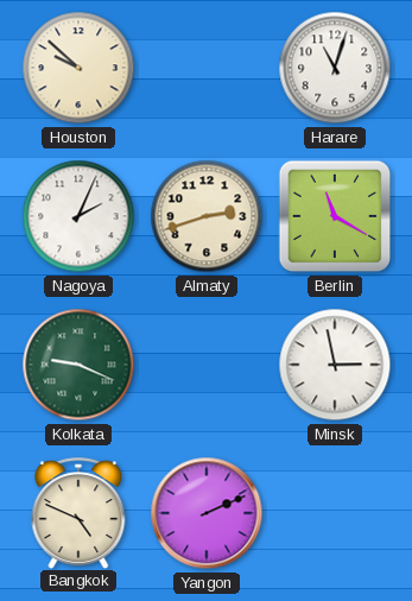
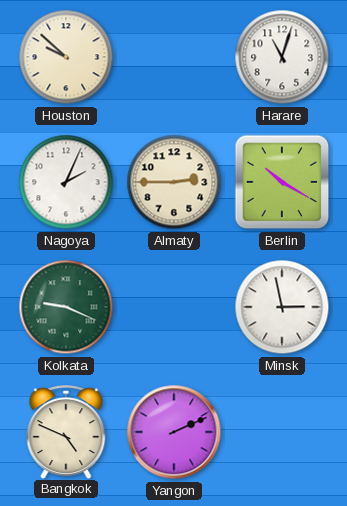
Almaty: 2:42 -> 2:45
Berlin: 11:20 -> 10:20
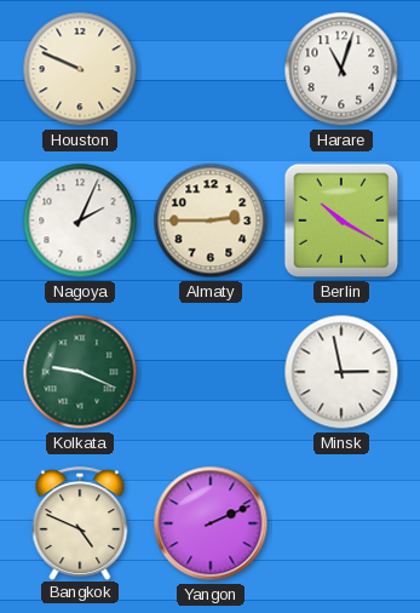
Houston: 9:52 -> 9:49
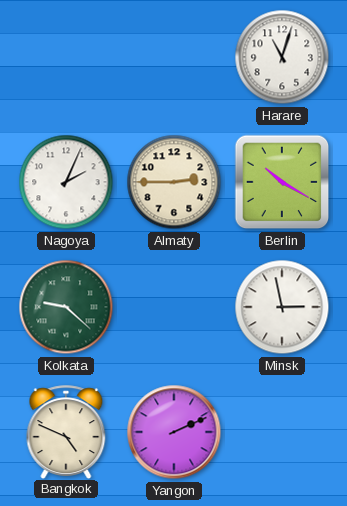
Houston: 9:49 -> none
Kolkata: 9:19 -> 9:22
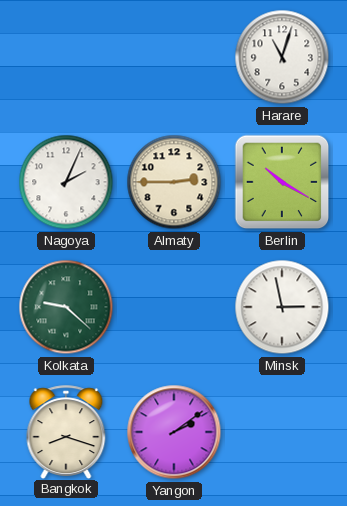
Bangkok: 4:49 -> 8:18
Yangon: 2:11 -> 2:09
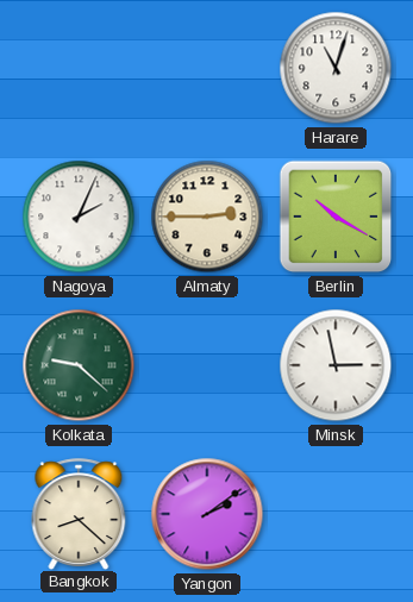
Bangkok: 8:18 -> 8:22
